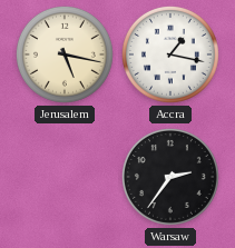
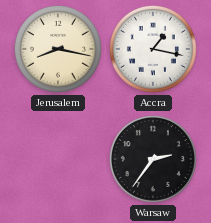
Jerusalem: 5:17 -> 8:17
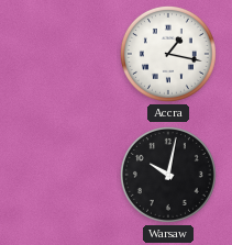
Jerusalem: 8:17 -> none
Warsaw: 2:36 -> 10:02
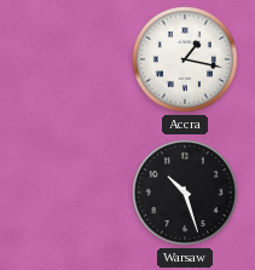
Warsaw: 10:02 -> 10:27
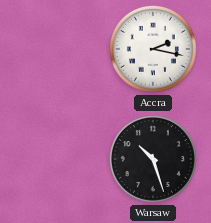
Accra: 1:17 -> 2:17
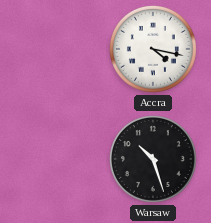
Accra: 2:17 -> 4:17
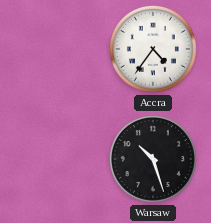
Accra: 4:17 -> 4:36
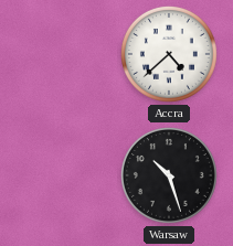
Accra: 4:36 -> 4:38
